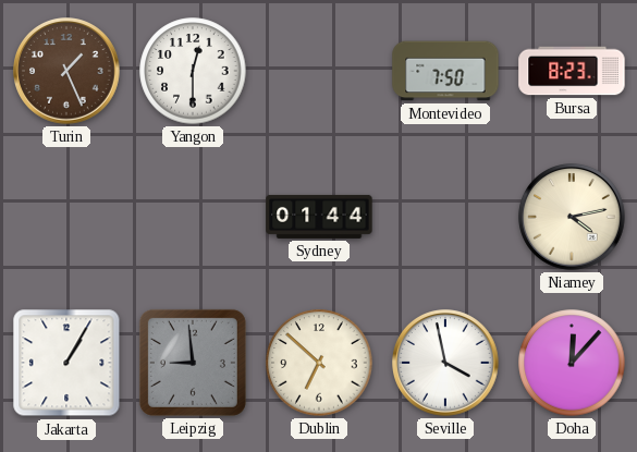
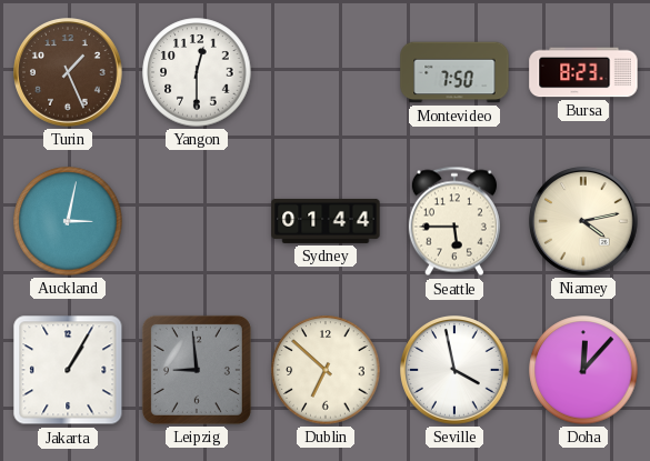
Auckland: none -> 3:02
Seattle: none -> 5:45
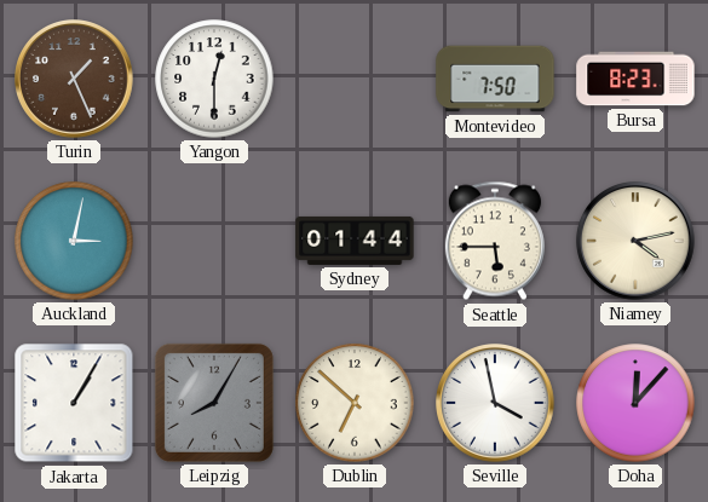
Leipzig: 8:59 -> 8:05
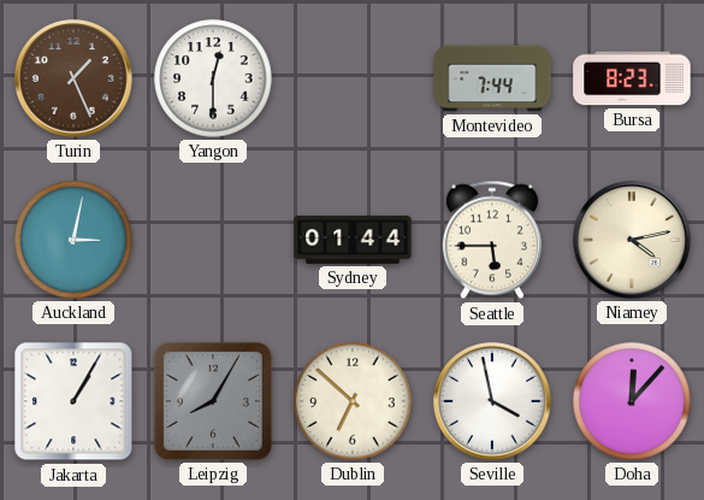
Montevideo: 7:50 -> 7:44
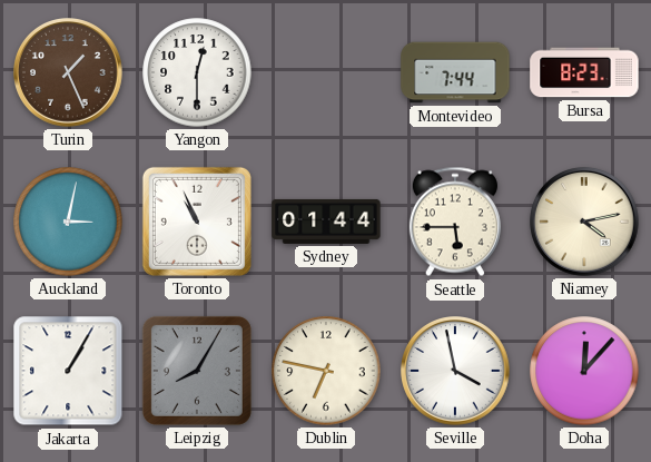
Toronto: none -> 10:56
Dublin: 6:52 -> 6:47
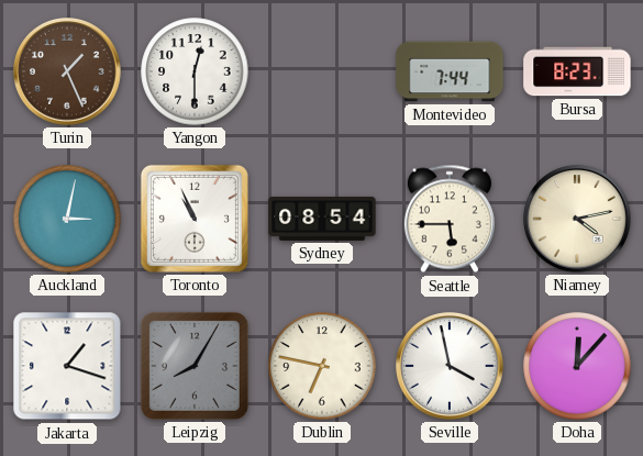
Sydney: 01:44 -> 08:54
Jakarta: 1:05 -> 1:18
